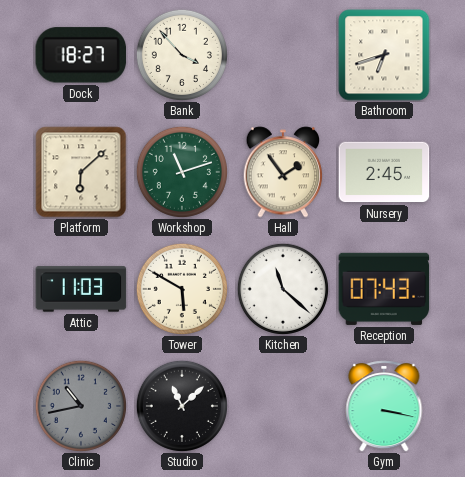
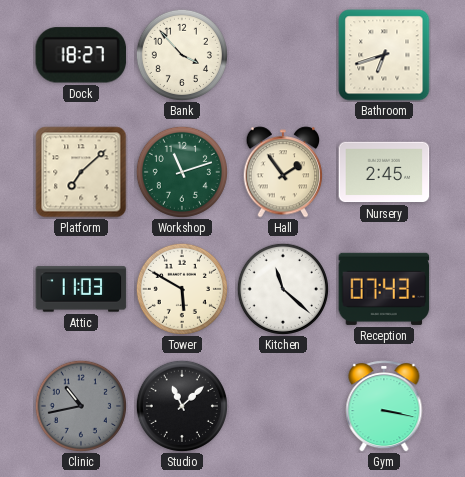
Platform: 6:08 -> 7:08
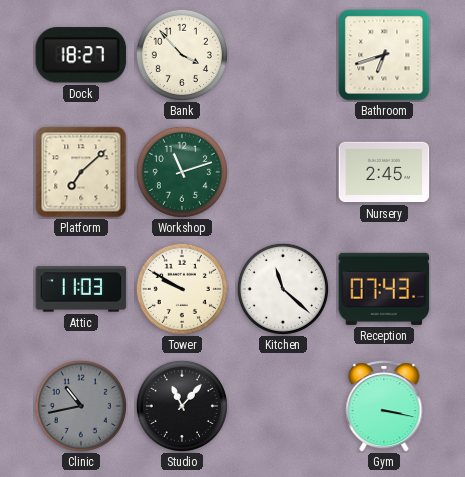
Hall: 1:54 -> none
Tower: 5:50 -> 9:50
Studio: 11:08 -> 11:07
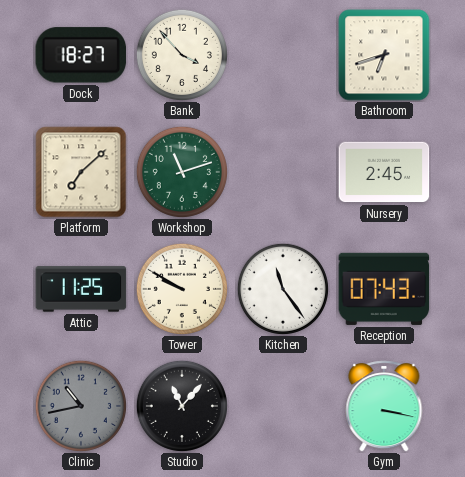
Attic: 11:03 -> 11:25
Kitchen: 11:22 -> 11:24
